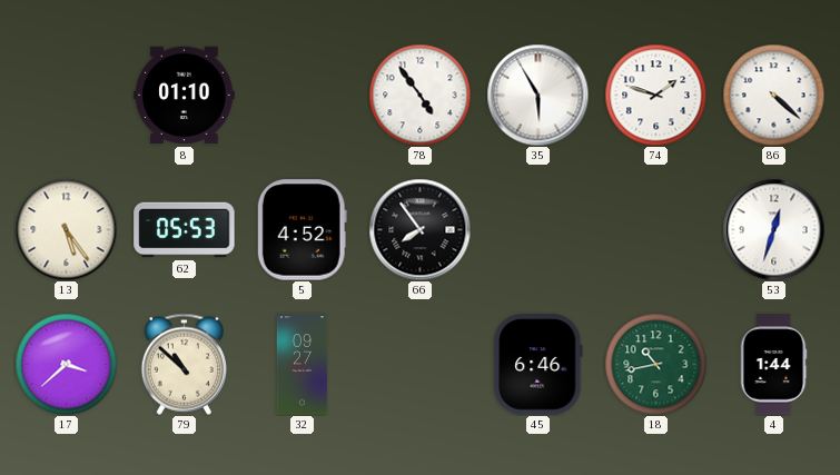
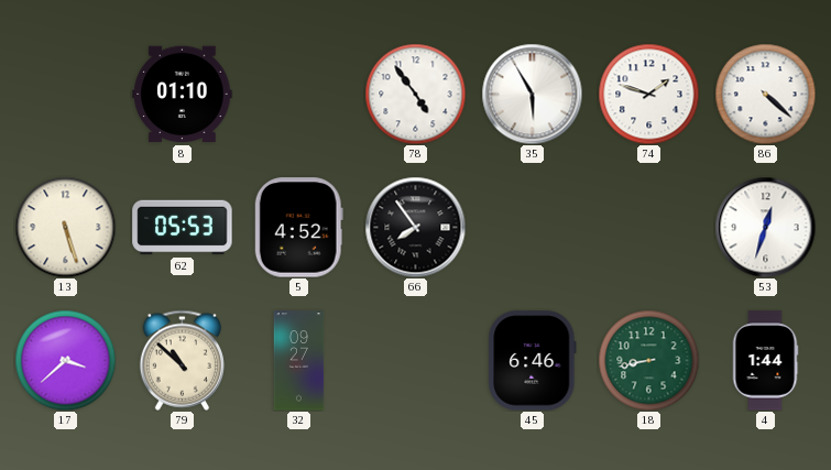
13: 5:24 -> 5:27
18: 10:43 -> 8:43
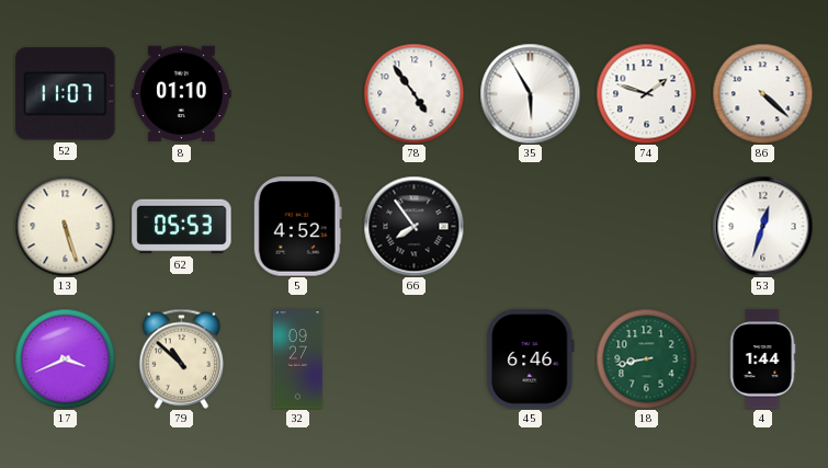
52: none -> 11:07
17: 3:38 -> 3:41
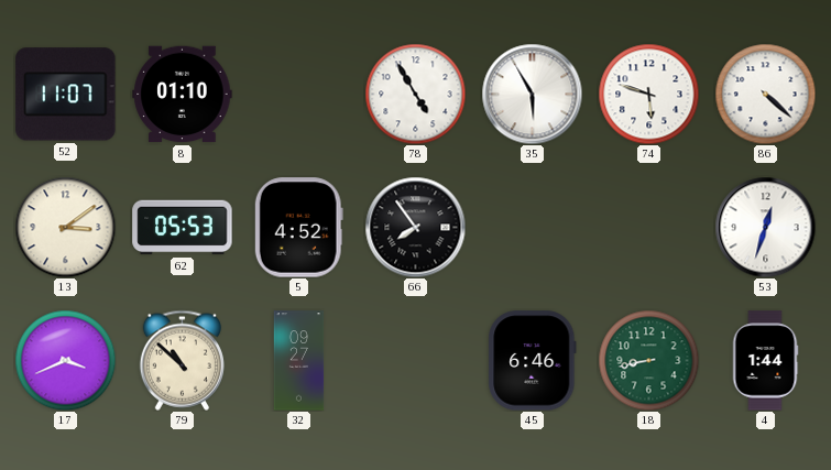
78: 4:54 -> 4:55
74: 1:48 -> 5:48
13: 5:27 -> 3:09
